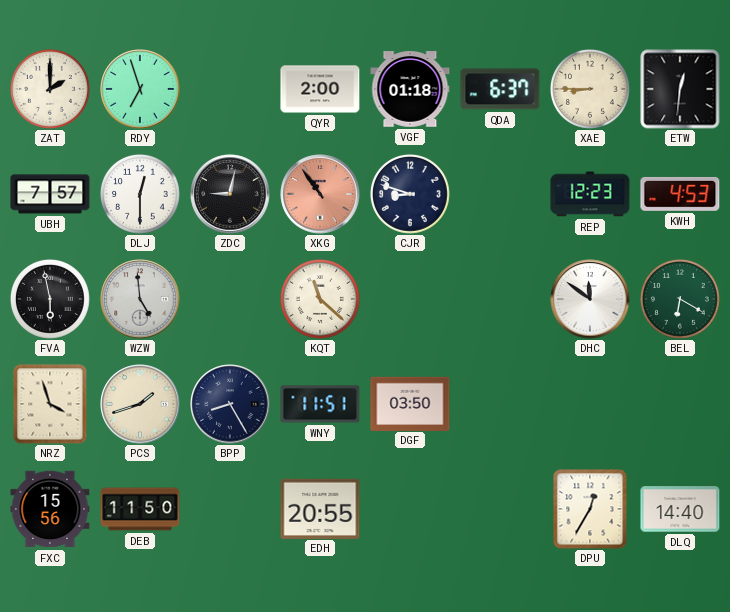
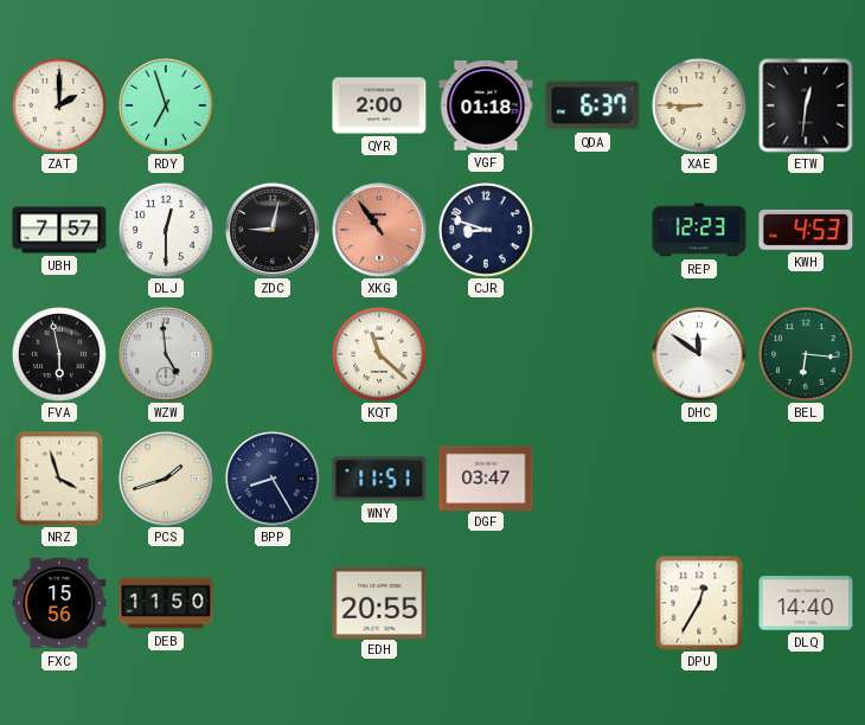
BEL: 6:20 -> 6:16
DGF: 03:50 -> 03:47
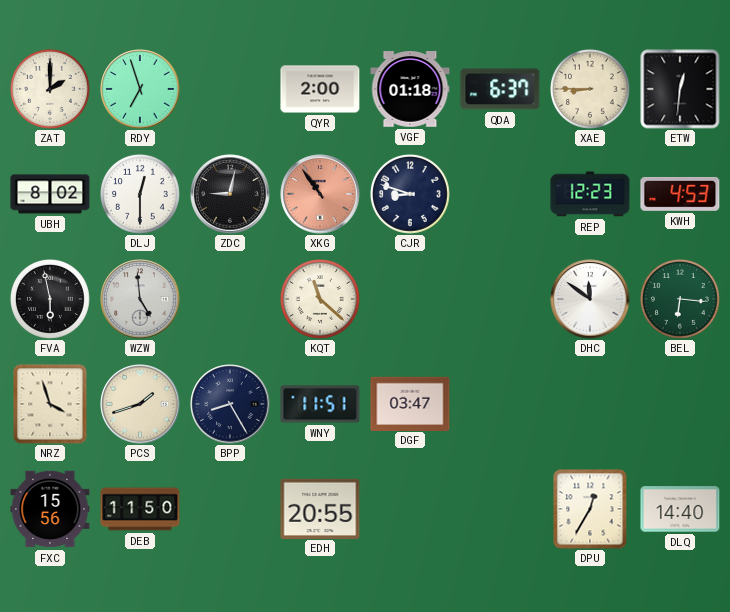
UBH: 7:57 -> 8:02
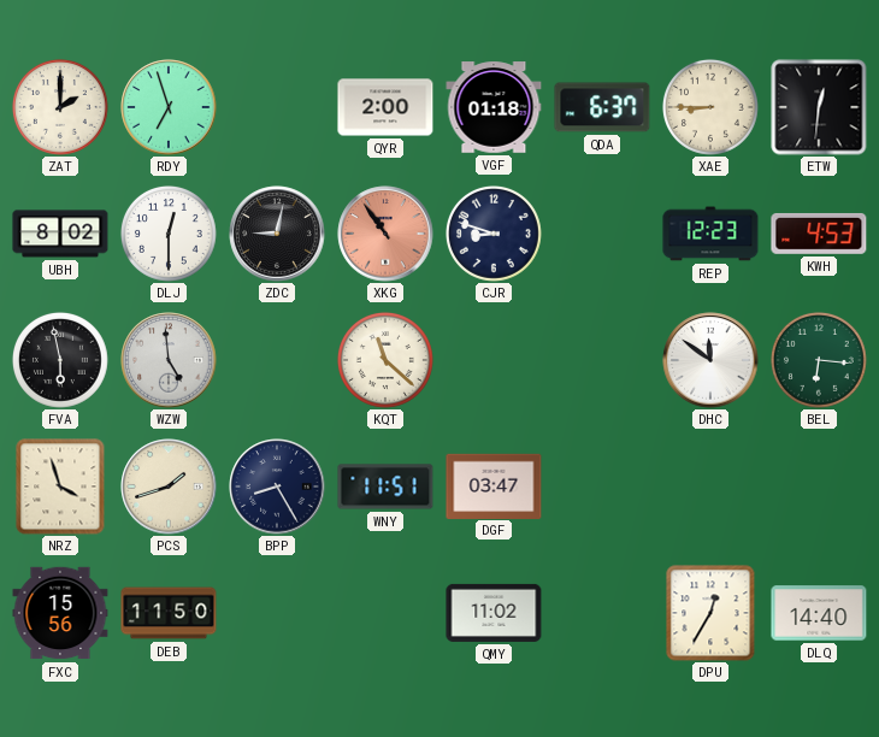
EDH: 20:55 -> none
QMY: none -> 11:02
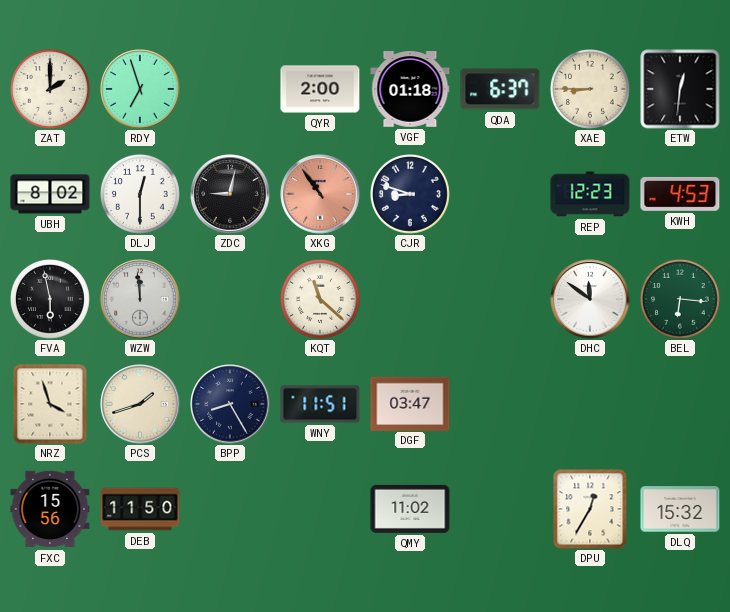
WZW: 4:59 -> 11:59
DLQ: 14:40 -> 15:32
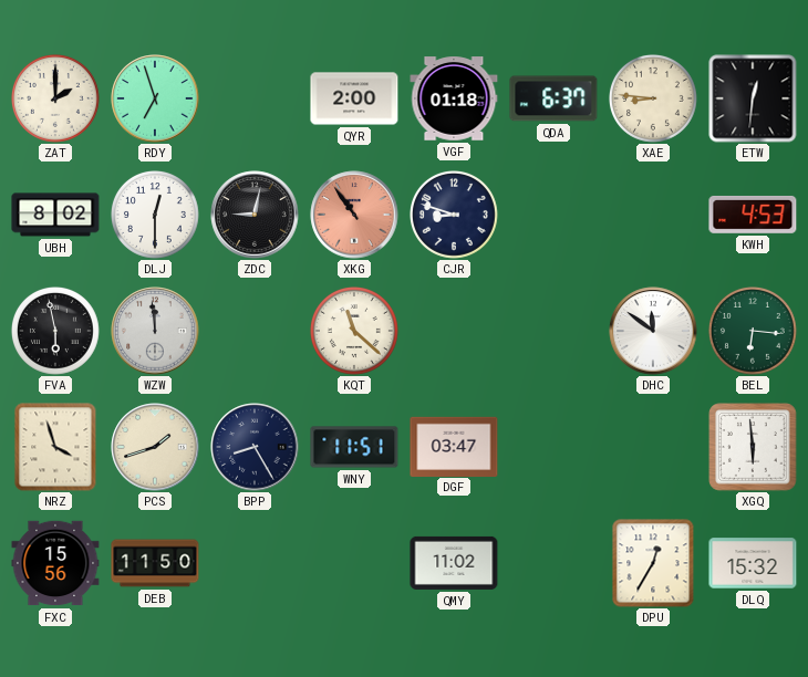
XAE: 8:45 -> 8:46
REP: 12:23 -> none
XGQ: none -> 5:59
